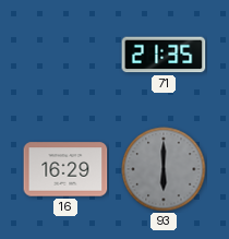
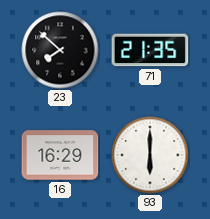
23: none -> 7:52
93 dial: grey -> white
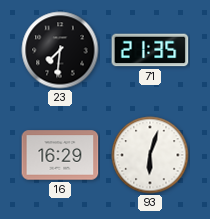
23: 7:52 -> 7:31
93: 6:00 -> 6:03
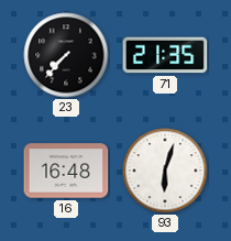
23: 7:31 -> 7:37
16: 16:29 -> 16:48
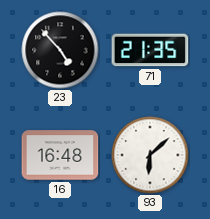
23: 7:37 -> 4:53
93: 6:03 -> 6:08
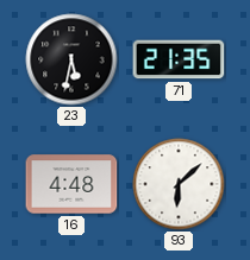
23: 4:53 -> 5:32
16: 16:48 -> 4:48
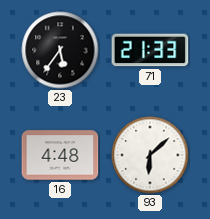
23: 5:32 -> 5:36
71: 21:35 -> 21:33
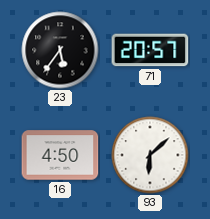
71: 21:33 -> 20:57
16: 4:48 -> 4:50
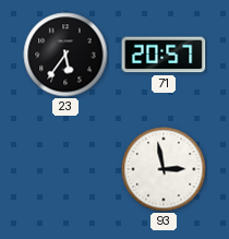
16: 4:50 -> none
93: 6:08 -> 2:58
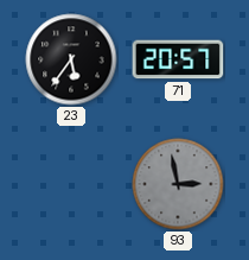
93 dial: white -> grey
